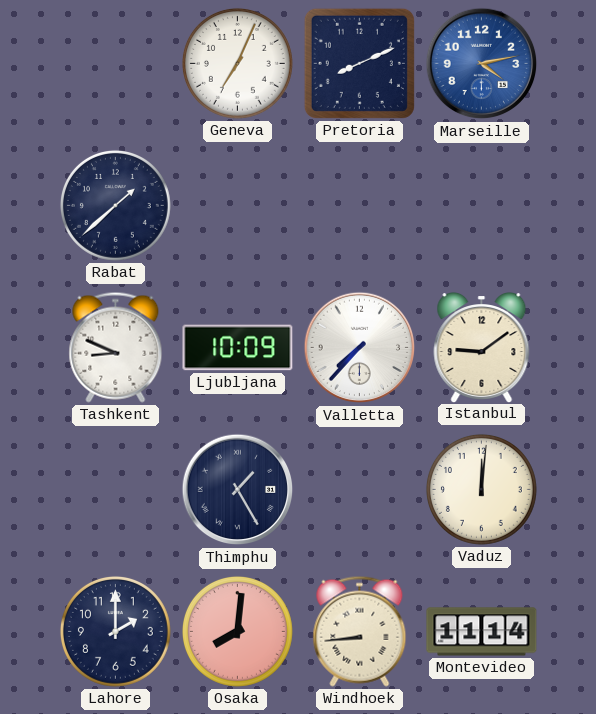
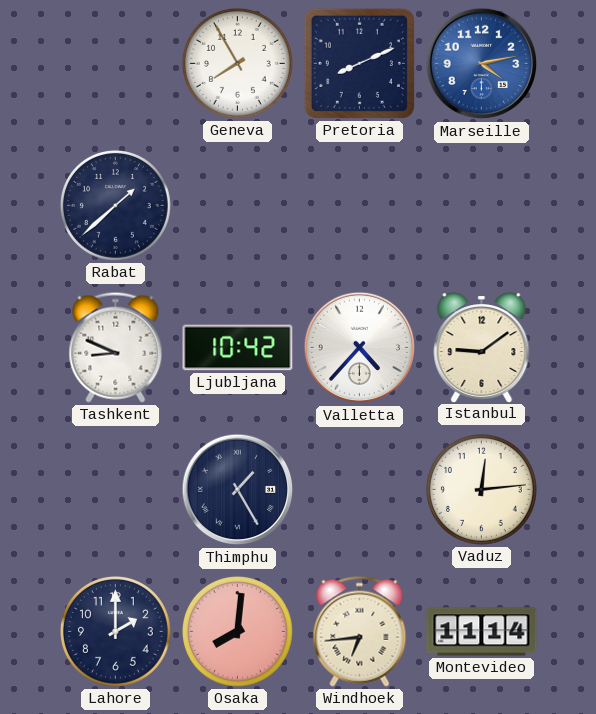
Geneva: 7:04 -> 7:55
Ljubljana: 10:09 -> 10:42
Valletta: 7:37 -> 4:37
Vaduz: 12:01 -> 12:14
Windhoek: 8:44 -> 6:44
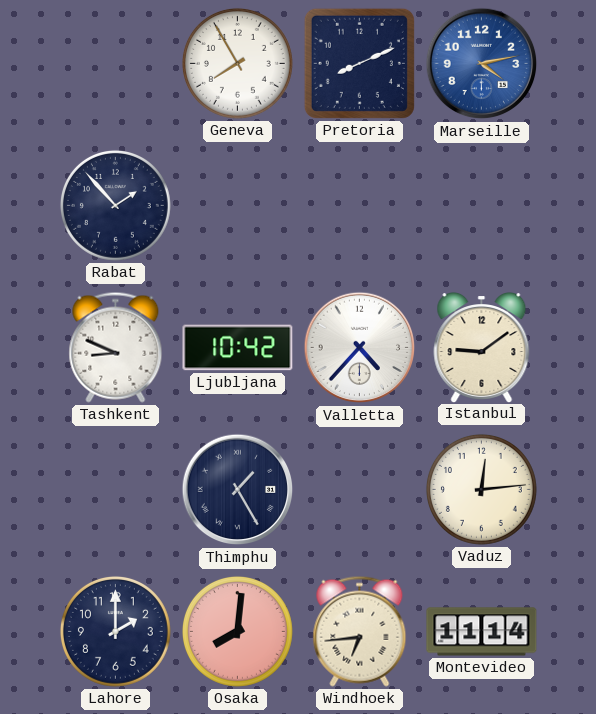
Rabat: 1:38 -> 1:53
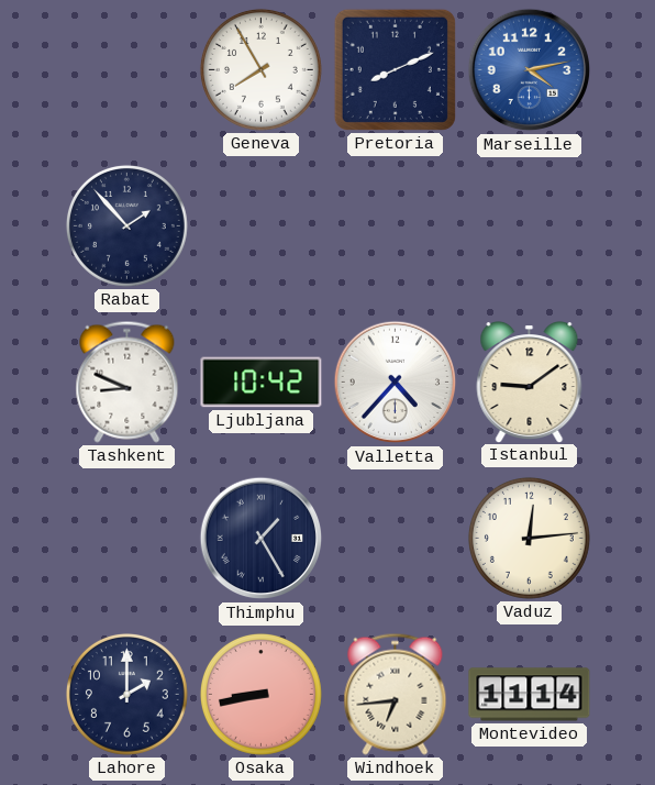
Osaka: 8:01 -> 8:43
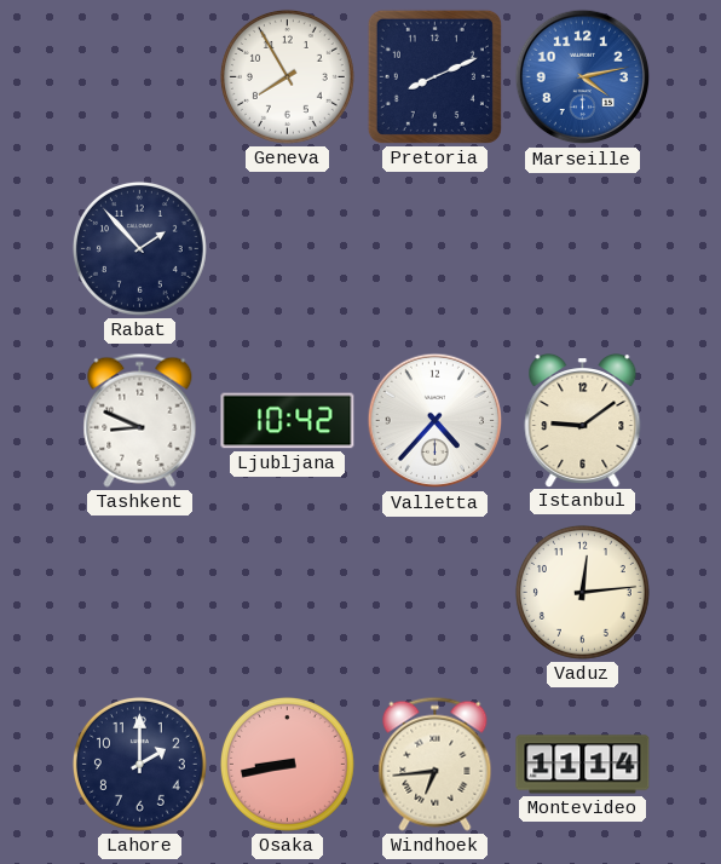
Thimphu: 1:25 -> none
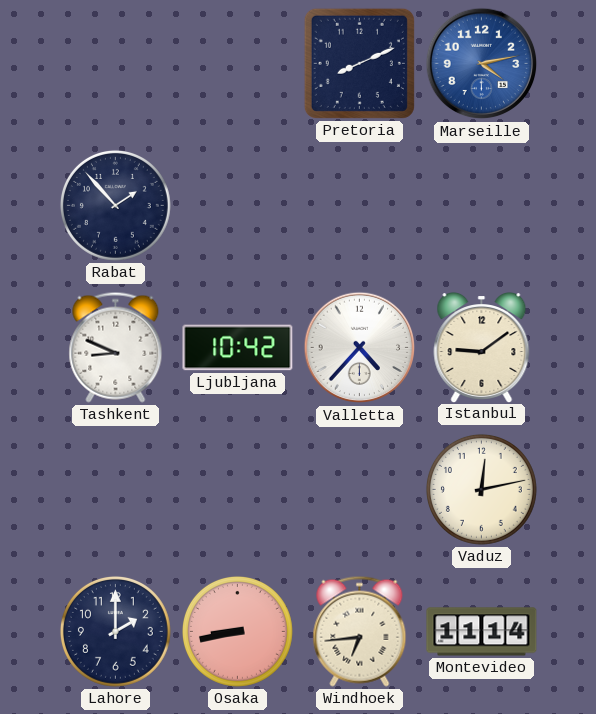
Geneva: 7:55 -> none
Vaduz: 12:14 -> 12:13
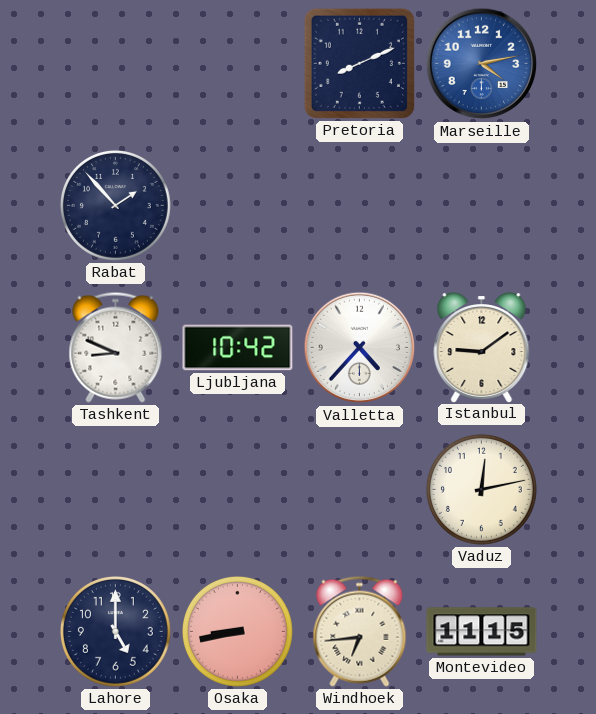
Lahore: 2:00 -> 5:00
Montevideo: 11:14 -> 11:15
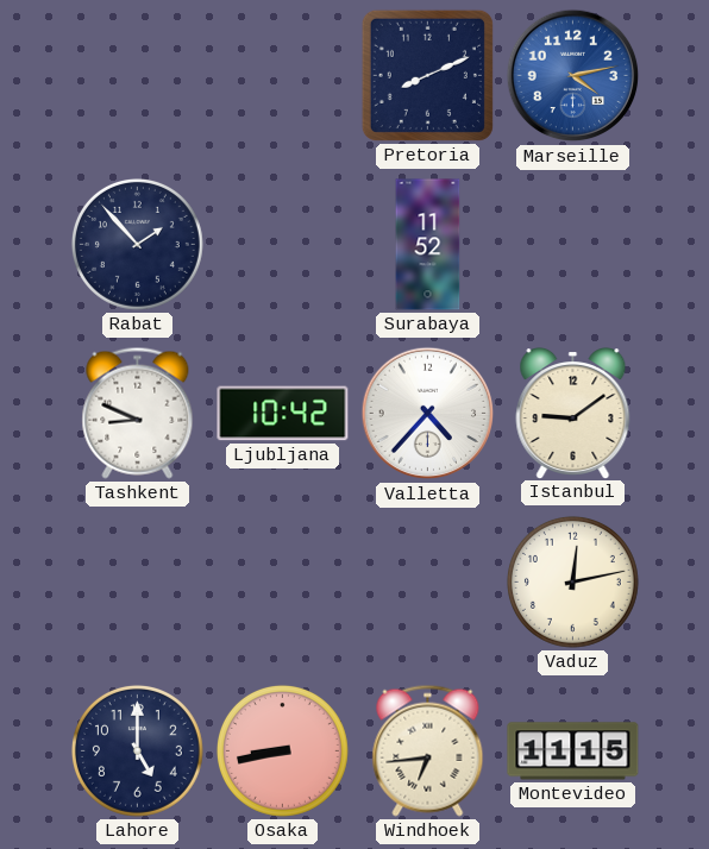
Surabaya: none -> 11:52
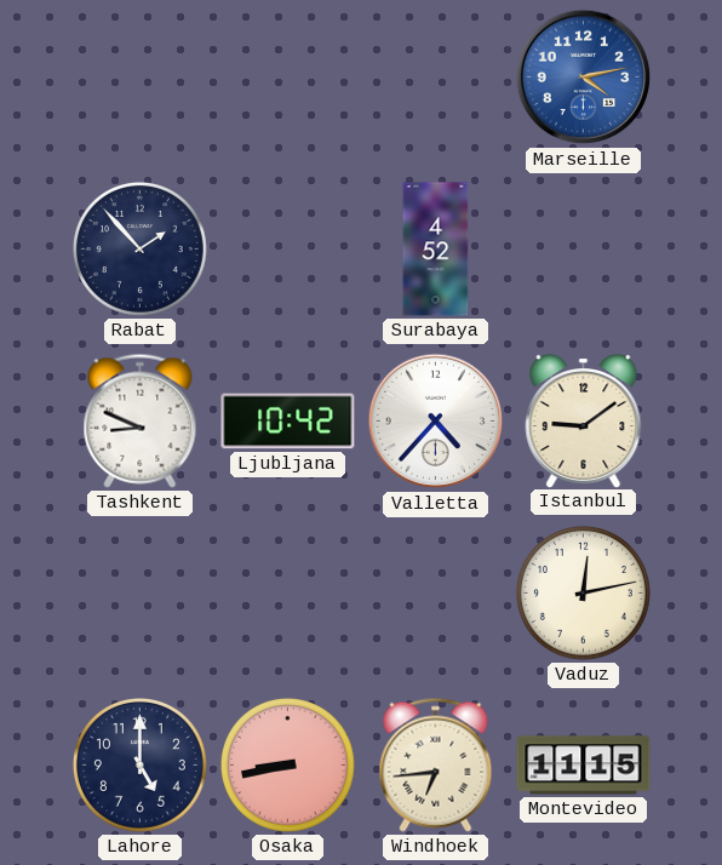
Pretoria: 8:11 -> none
Surabaya: 11:52 -> 4:52
